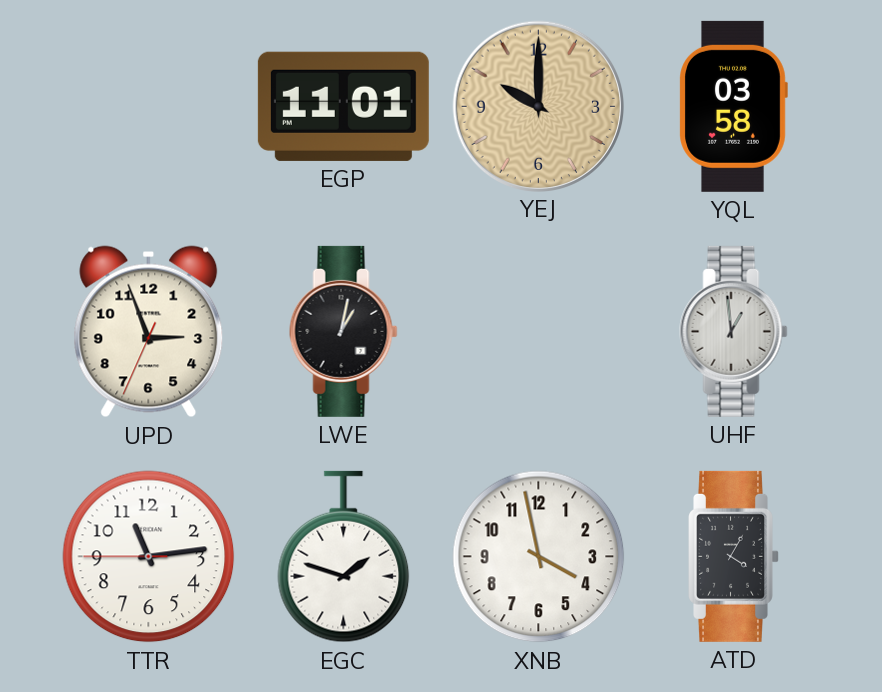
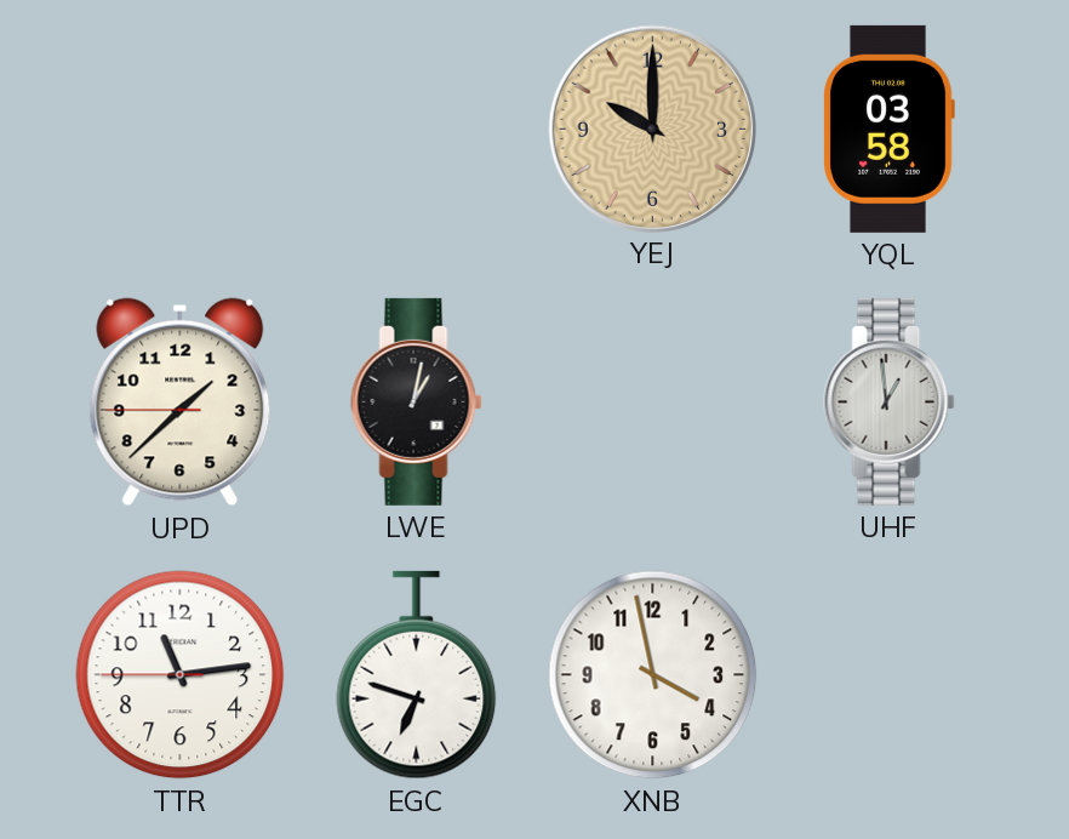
EGP: 11:01 -> none
UPD: 2:56 -> 1:37
EGC: 1:48 -> 6:48
ATD: 4:05 -> none
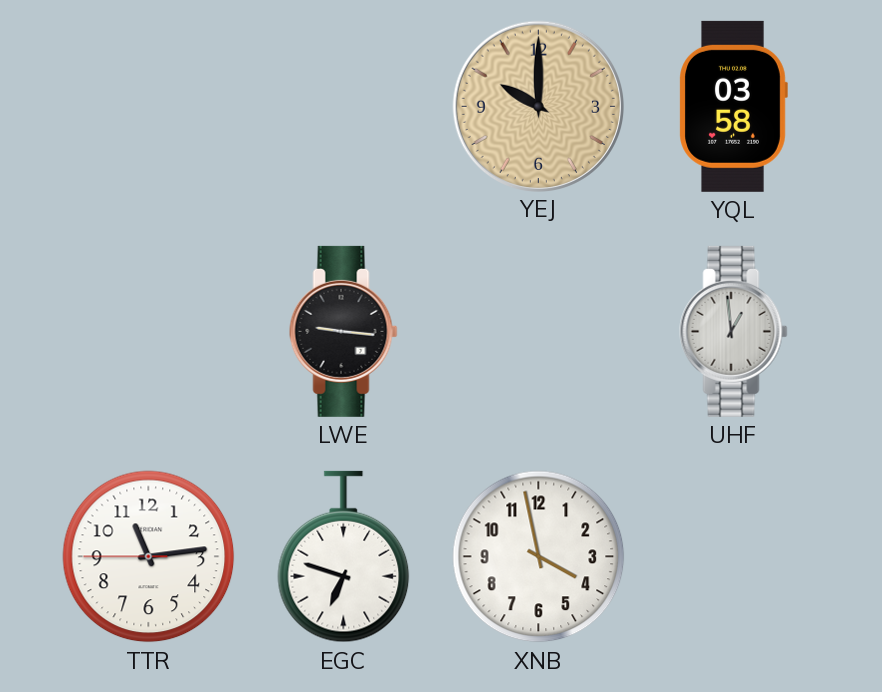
UPD: 1:37 -> none
LWE: 1:02 -> 9:16
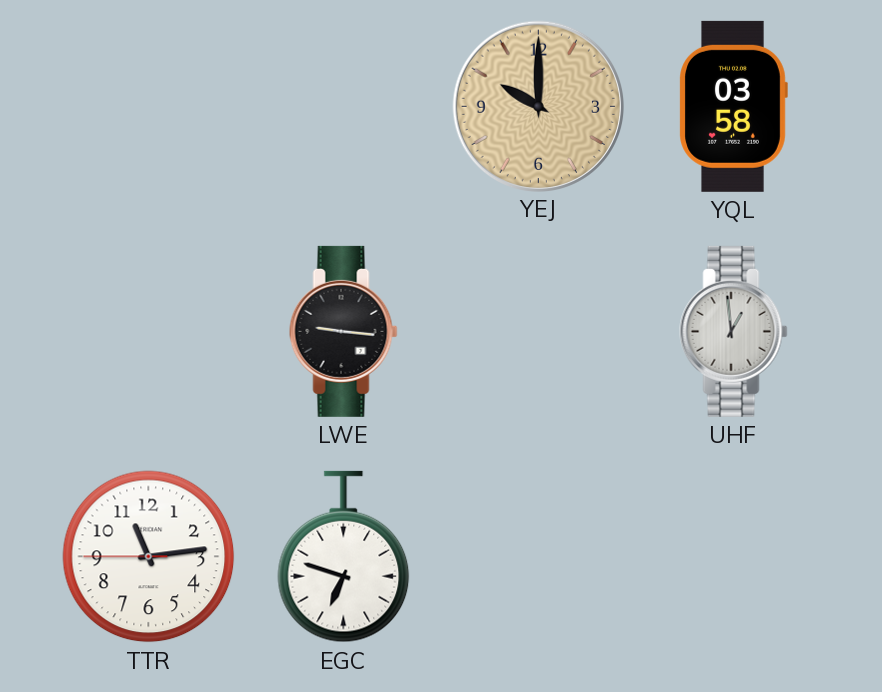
XNB: 3:58 -> none
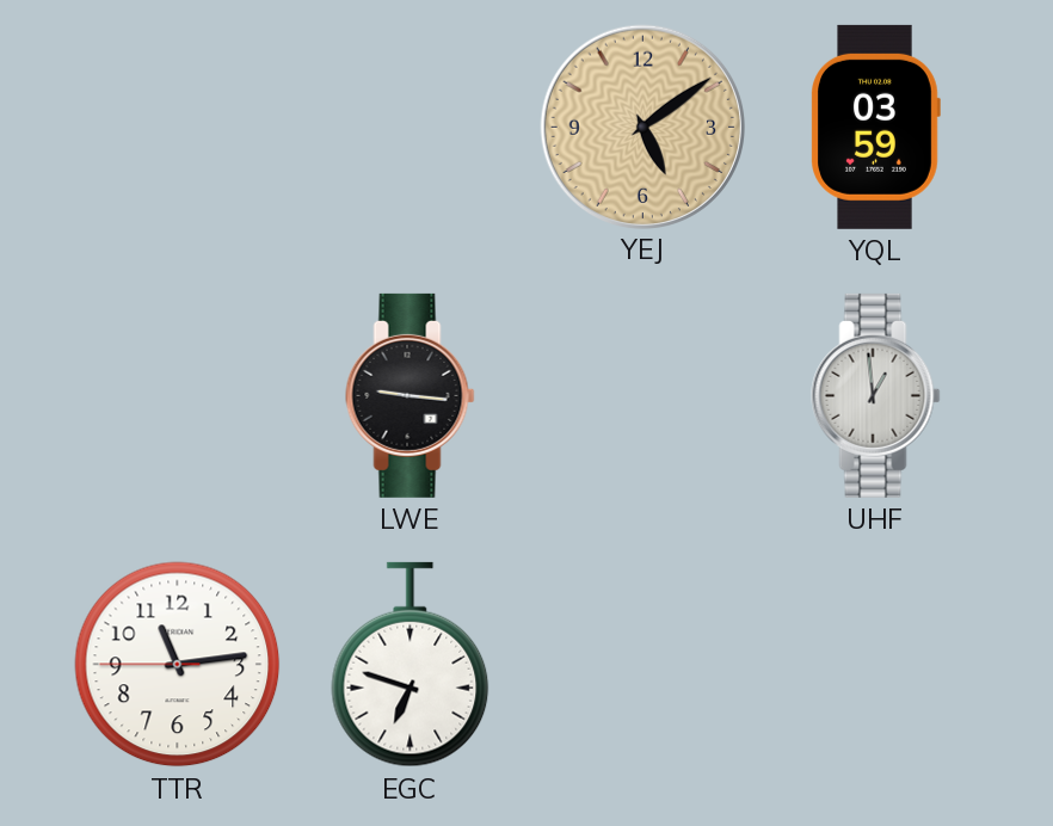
YEJ: 10:00 -> 5:09
YQL: 03:58 -> 03:59
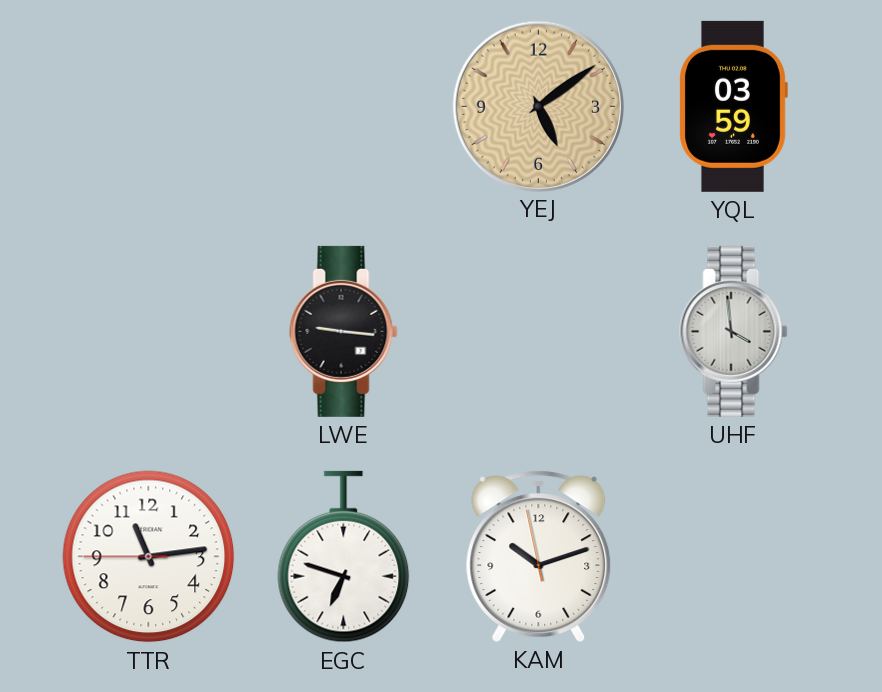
UHF: 12:59 -> 3:59
KAM: none -> 10:11
